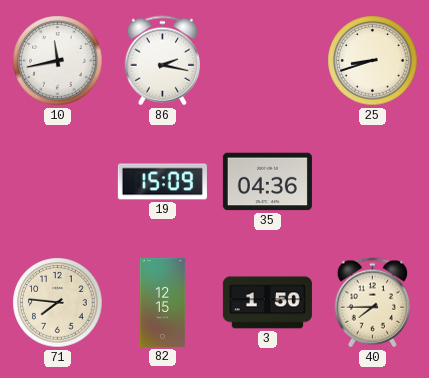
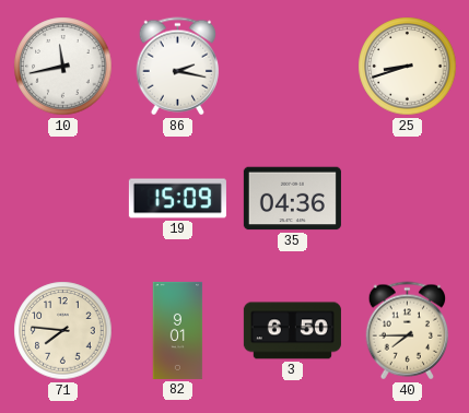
82: 12:15 -> 9:01
3: 1:50 -> 6:50
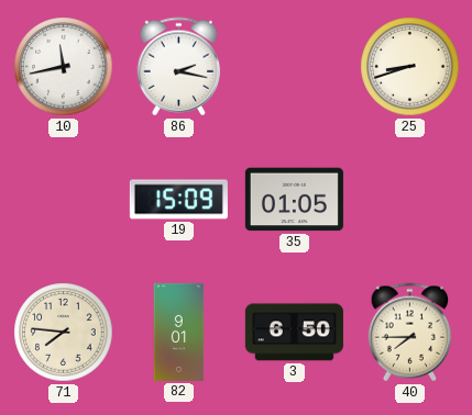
35: 04:36 -> 01:05
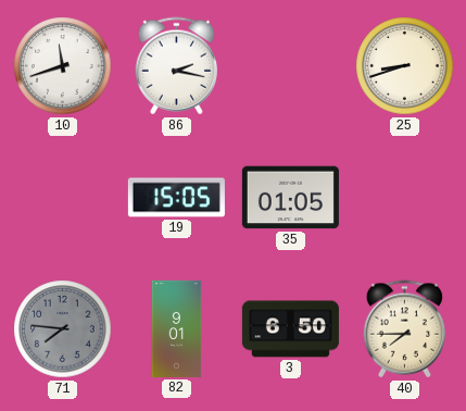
10: 11:43 -> 11:42
19: 15:09 -> 15:05
71 dial: cream -> grey
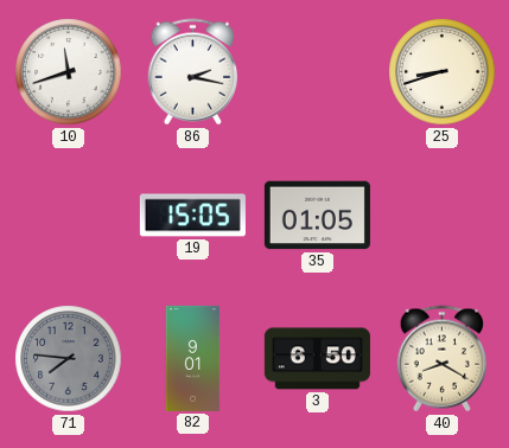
40: 7:45 -> 8:20
